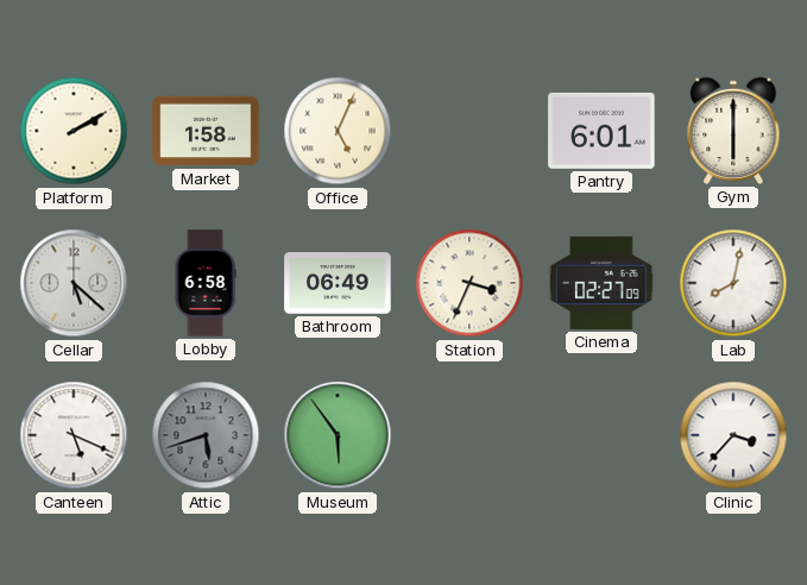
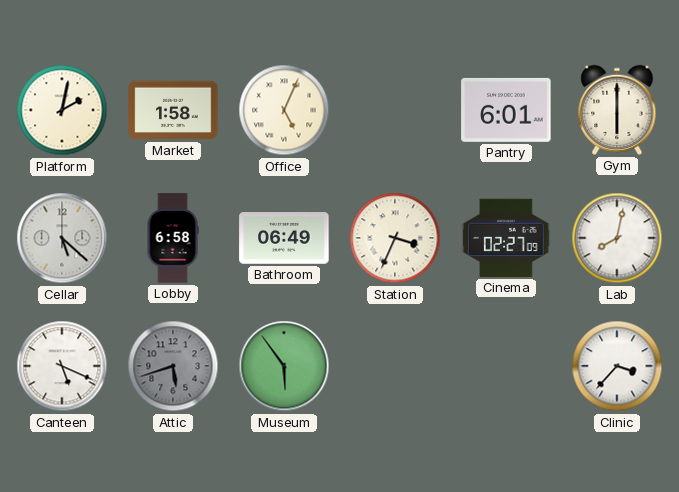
Platform: 2:10 -> 2:02
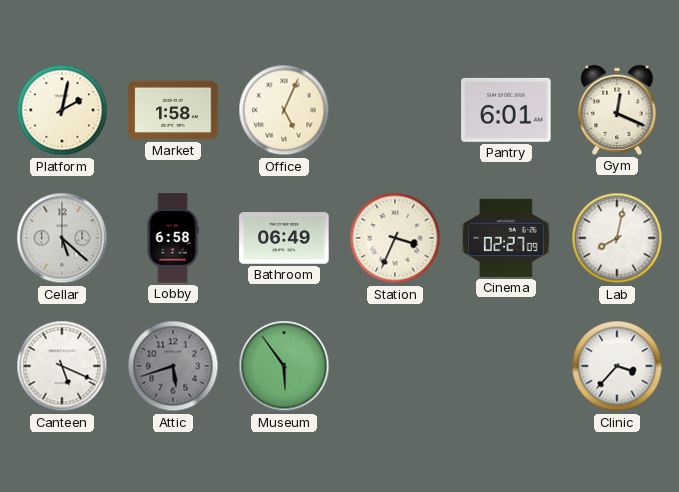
Gym: 6:00 -> 12:19
